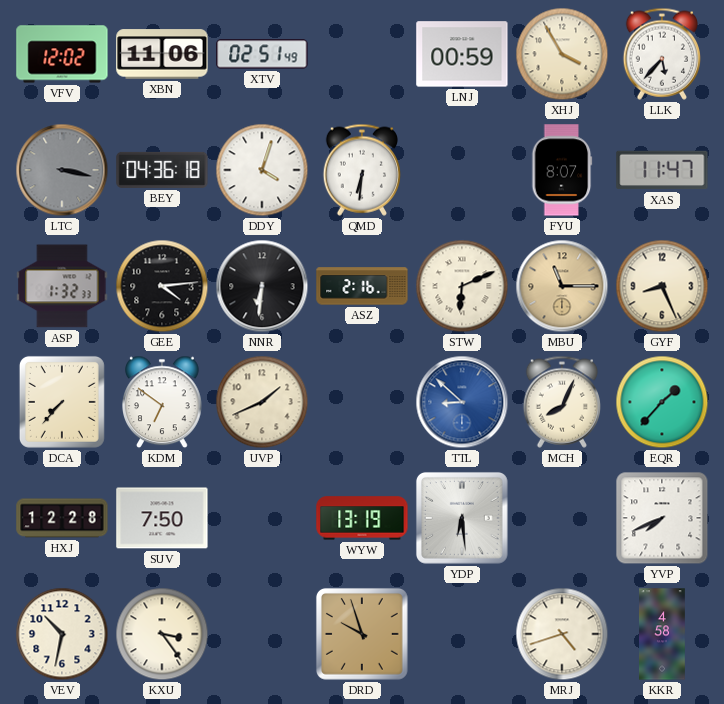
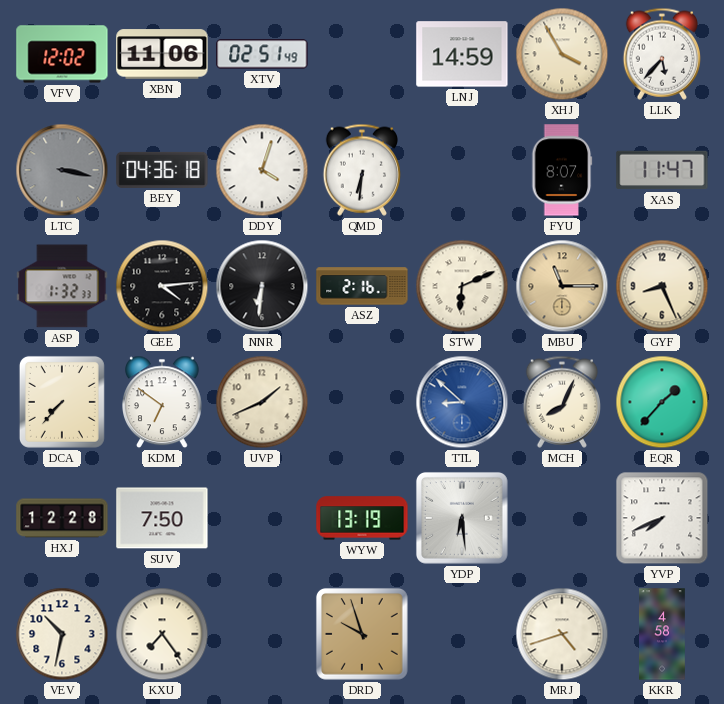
LNJ: 00:59 -> 14:59
KXU: 3:24 -> 7:24
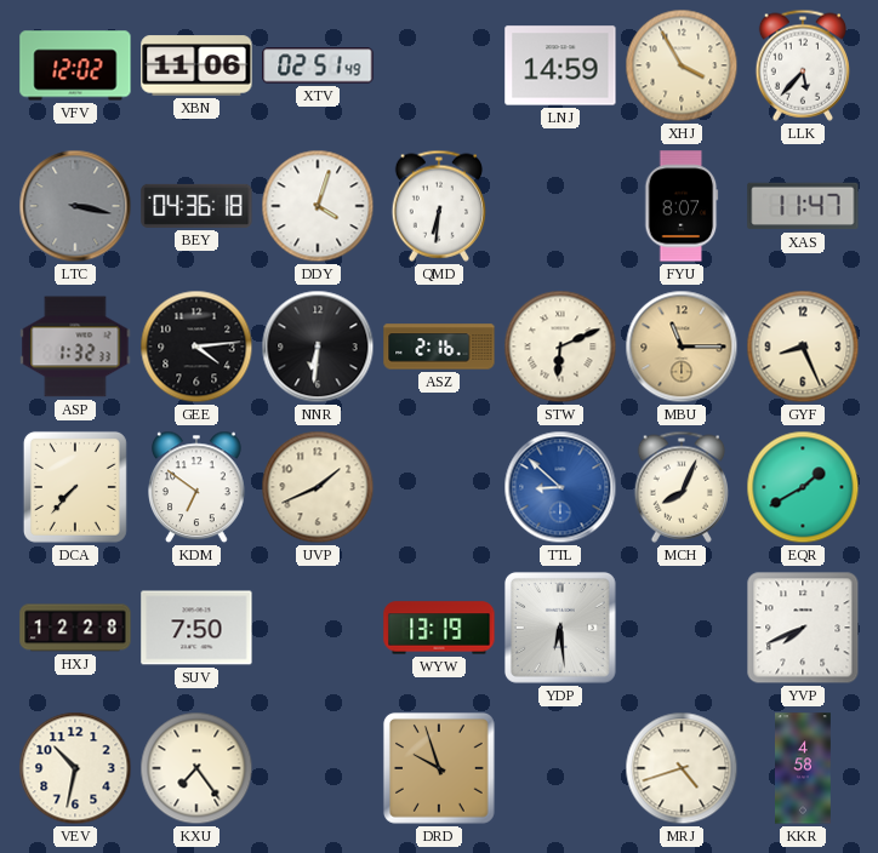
EQR: 1:37 -> 1:40
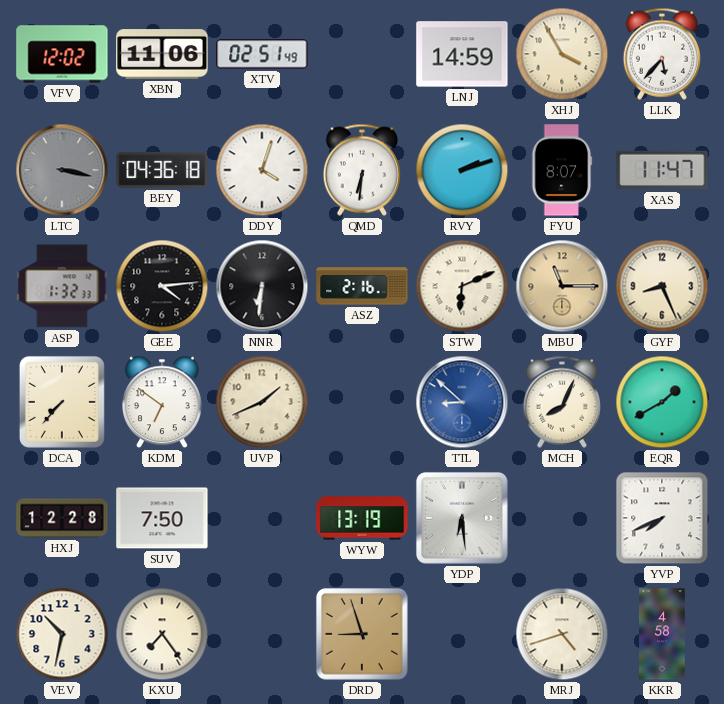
RVY: none -> 2:12
DRD: 9:57 -> 8:57
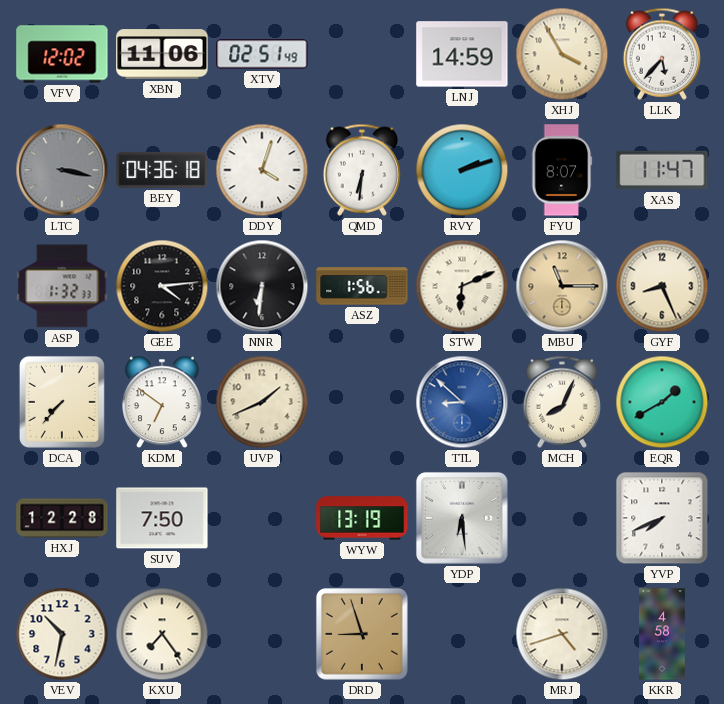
ASZ: 2:16 -> 1:56
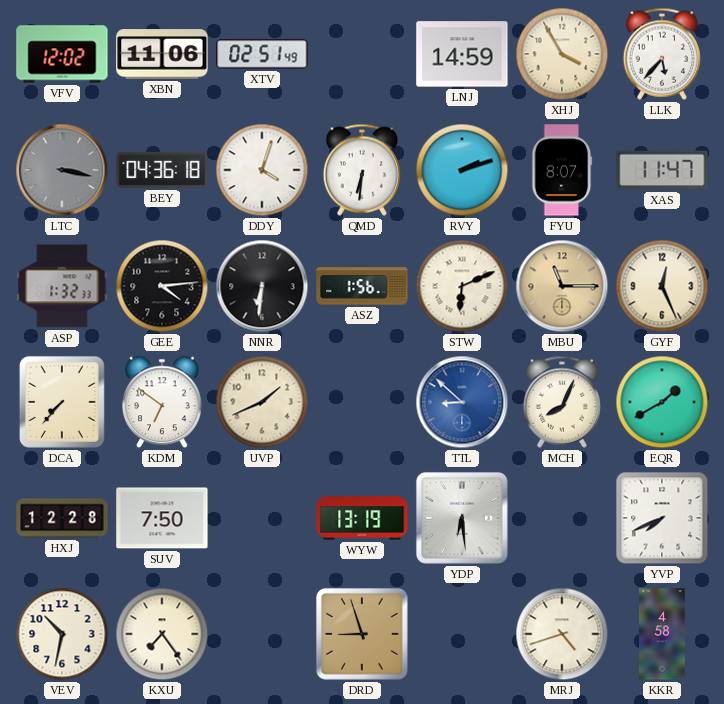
GYF: 8:26 -> 12:26
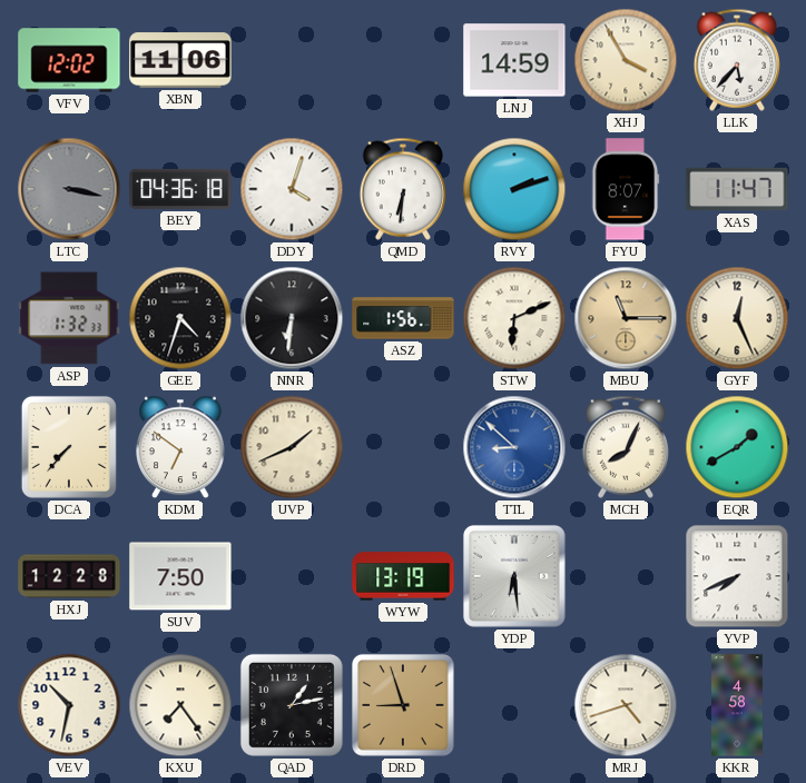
XTV: 02:51 -> none
GEE: 4:14 -> 4:33
QAD: none -> 1:13
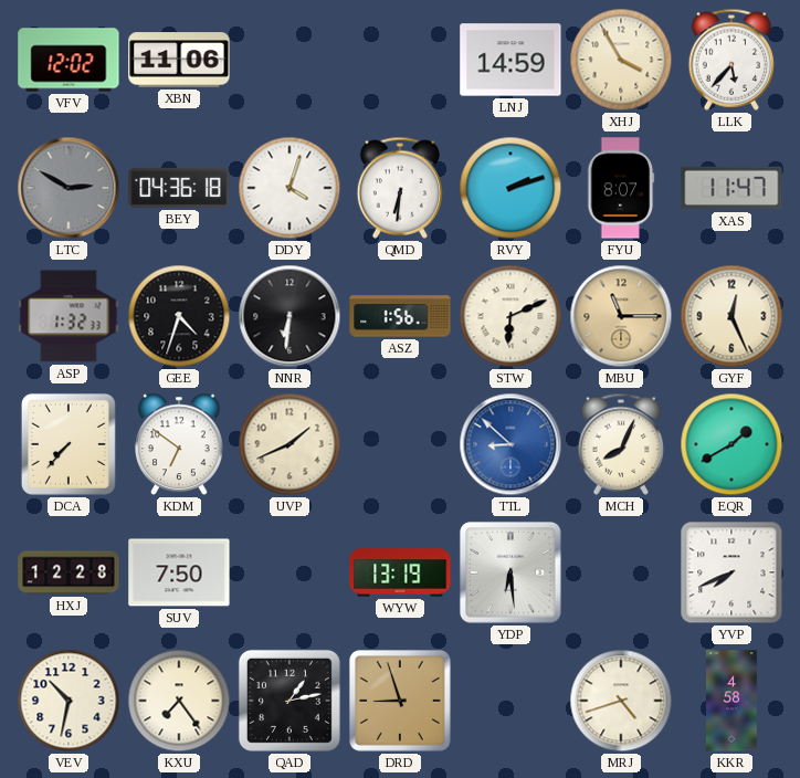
LTC: 3:17 -> 2:50
